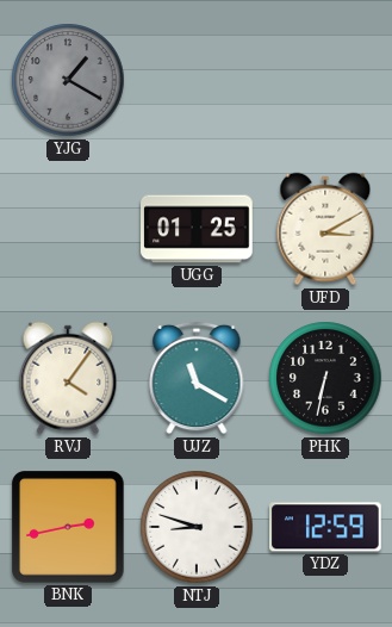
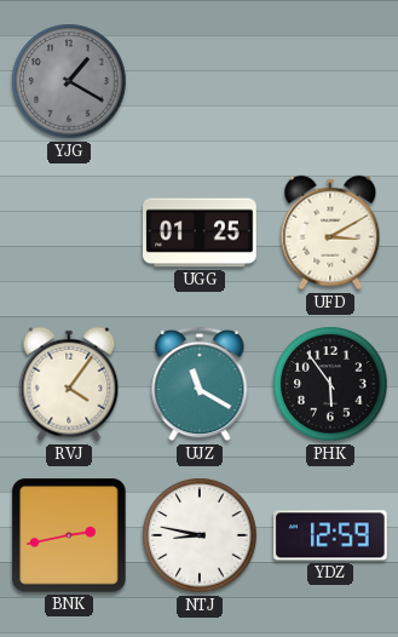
PHK: 6:32 -> 5:54
NTJ: 8:48 -> 8:47
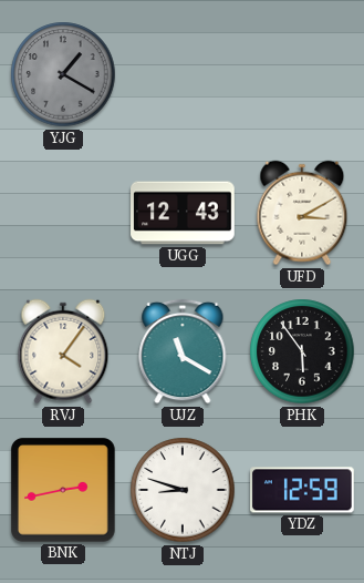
UGG: 01:25 -> 12:43
NTJ: 8:47 -> 8:48
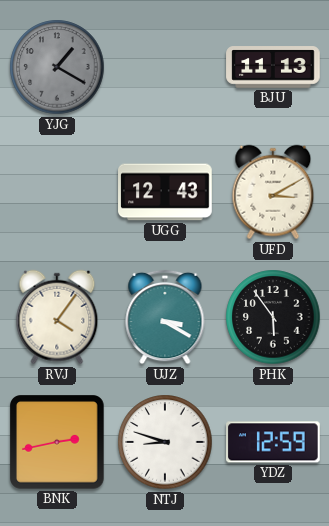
BJU: none -> 11:13
UJZ: 11:20 -> 3:20
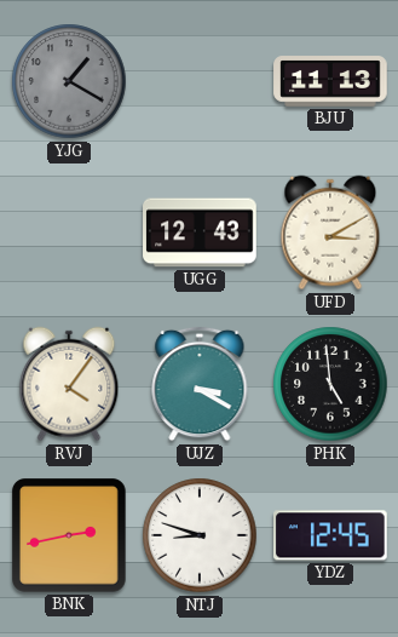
PHK: 5:54 -> 4:59
YDZ: 12:59 -> 12:45
